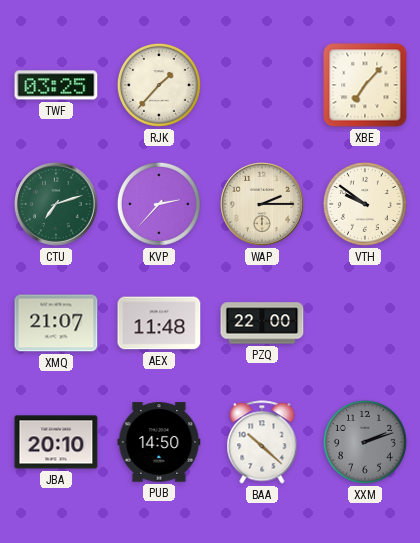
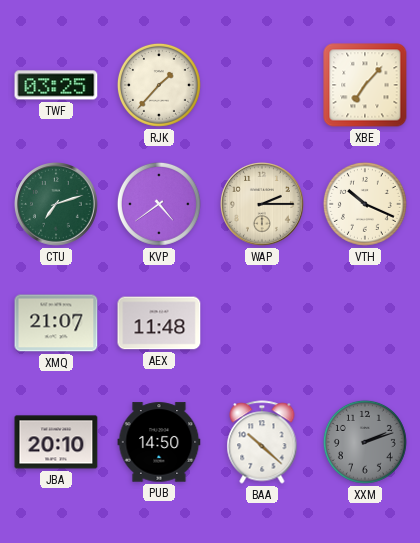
KVP: 2:37 -> 4:39
VTH: 9:51 -> 10:19
PZQ: 22:00 -> none
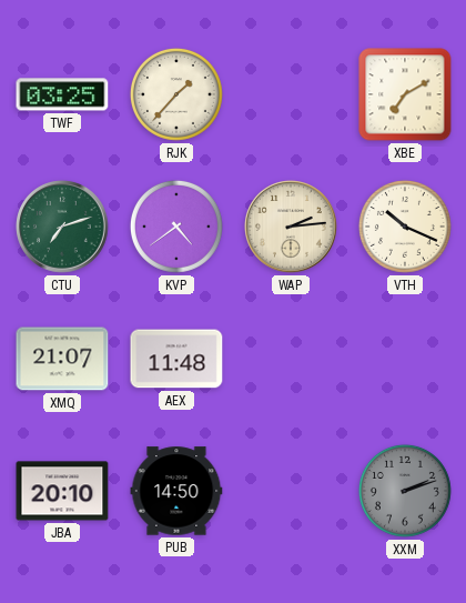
XBE: 7:07 -> 7:10
WAP: 2:15 -> 2:14
BAA: 10:22 -> none
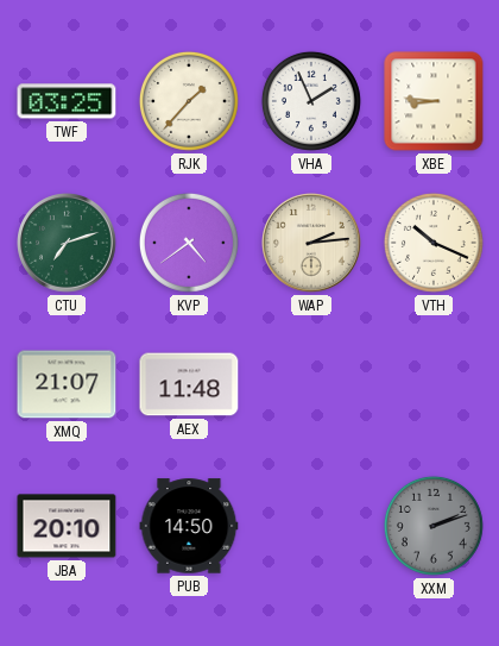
VHA: none -> 1:56
XBE: 7:10 -> 8:46
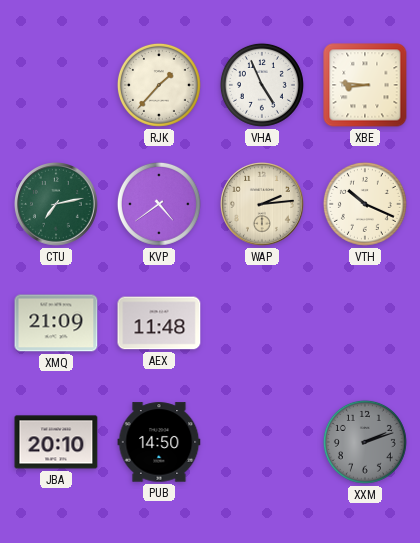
TWF: 03:25 -> none
VHA: 1:56 -> 4:56
CTU: 7:12 -> 7:13
XMQ: 21:07 -> 21:09
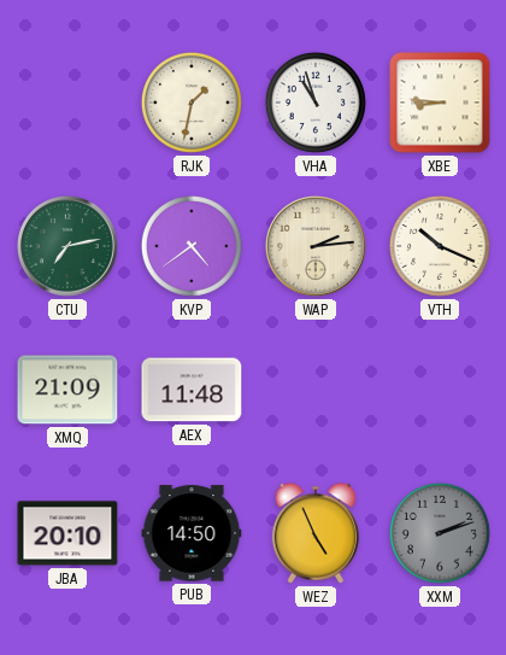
RJK: 1:37 -> 1:32
VHA: 4:56 -> 10:57
WEZ: none -> 4:56
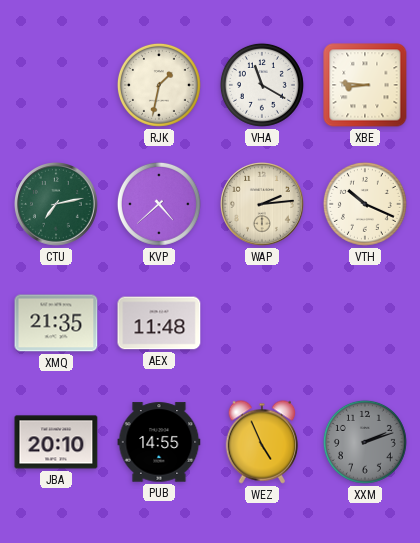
VHA: 10:57 -> 11:20
KVP: 4:39 -> 4:38
XMQ: 21:09 -> 21:35
PUB: 14:50 -> 14:55
